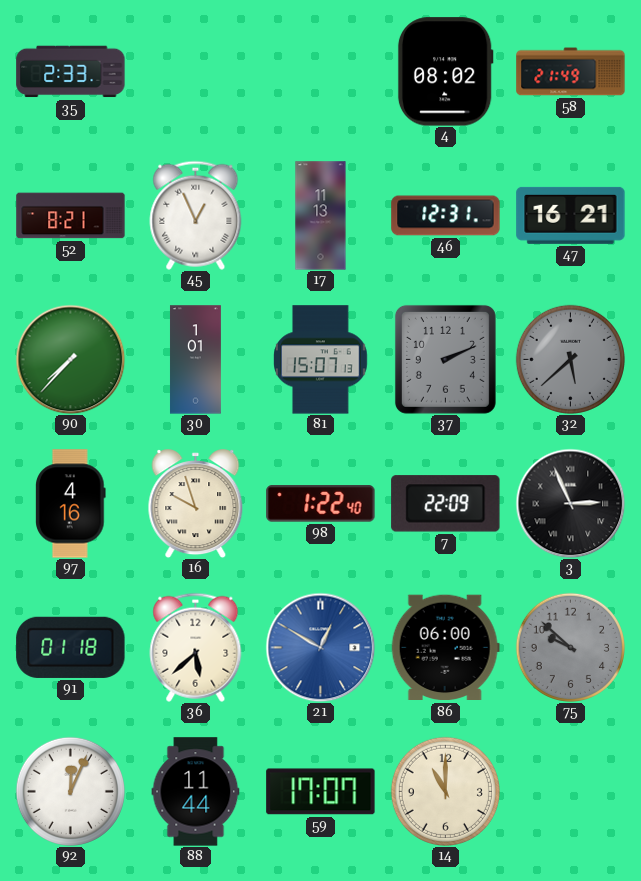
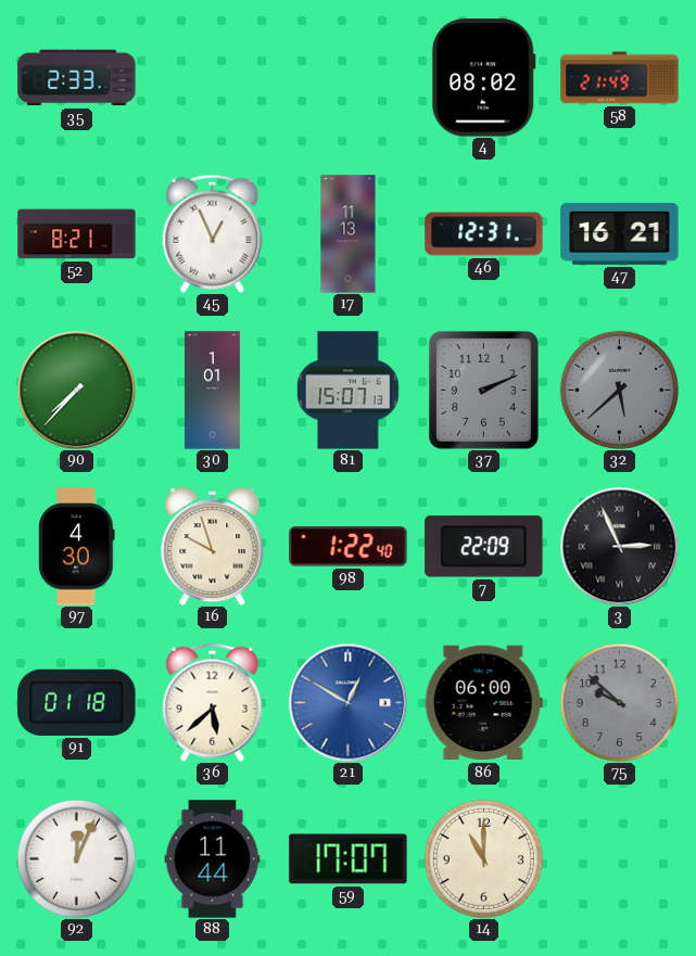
97: 4:16 -> 4:30
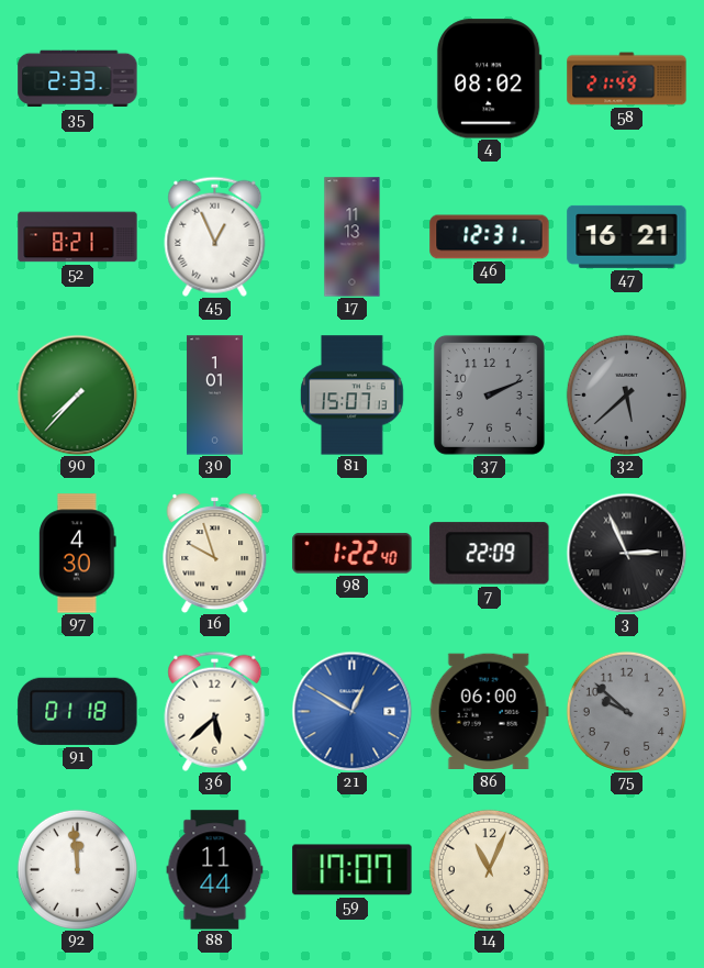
92: 12:04 -> 11:59
14: 11:00 -> 11:04
